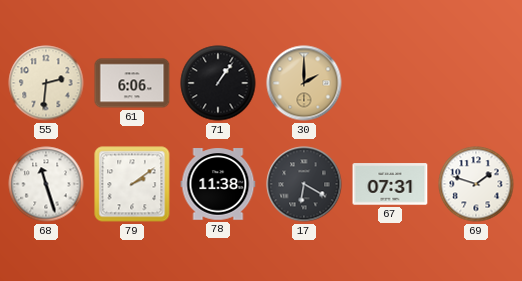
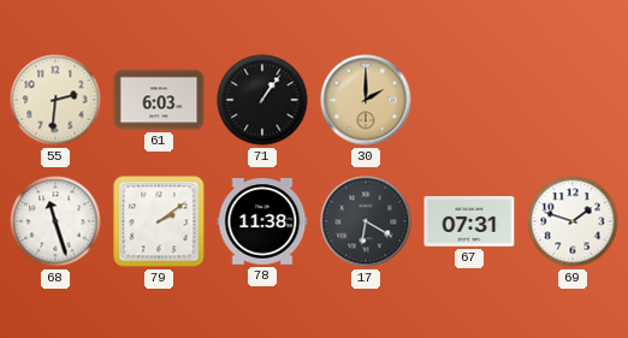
61: 6:06 -> 6:03
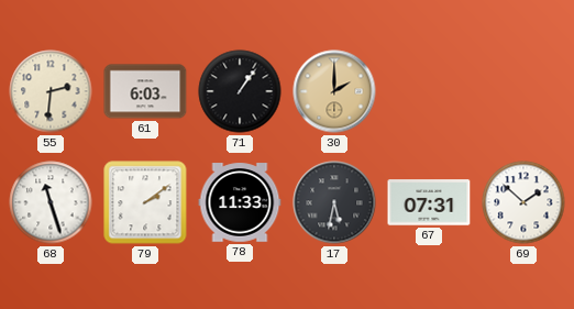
78: 11:38 -> 11:33
17: 6:20 -> 5:32
69: 1:48 -> 1:52
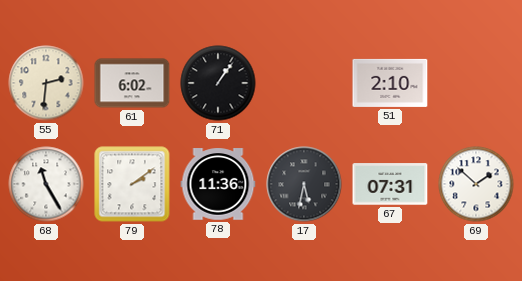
61: 6:03 -> 6:02
30: 2:00 -> none
51: none -> 2:10
68: 11:27 -> 11:25
78: 11:33 -> 11:36
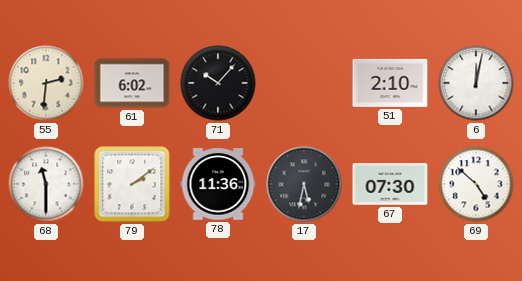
71: 1:06 -> 10:07
6: none -> 12:02
68: 11:25 -> 11:30
67: 07:31 -> 07:30
69: 1:52 -> 4:52
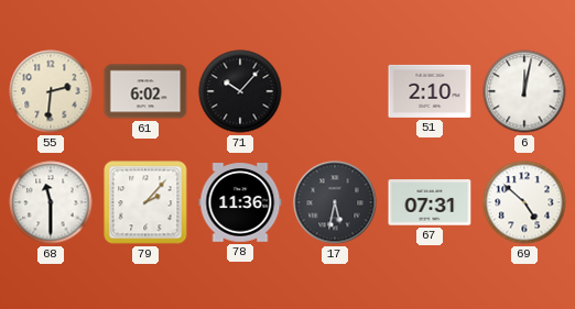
79: 2:09 -> 2:07
67: 07:30 -> 07:31
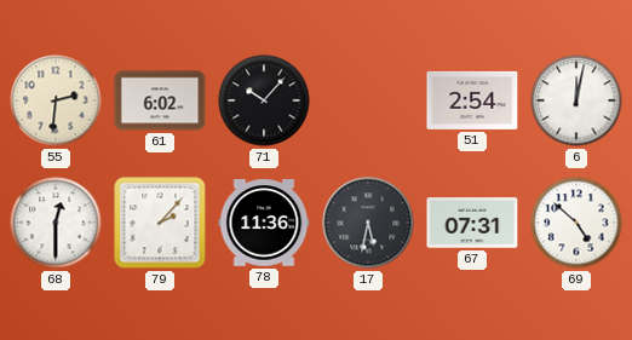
51: 2:10 -> 2:54
68: 11:30 -> 12:30
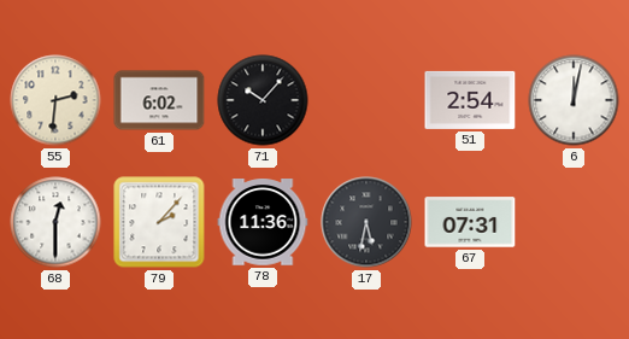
69: 4:52 -> none
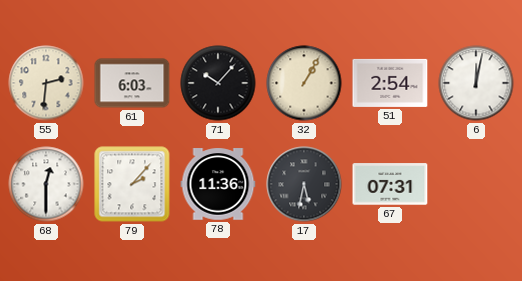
61: 6:02 -> 6:03
32: none -> 1:05
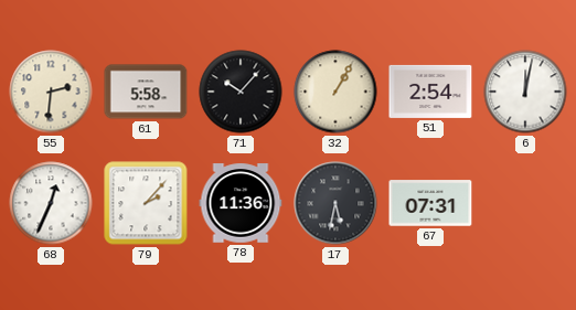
61: 6:03 -> 5:58
68: 12:30 -> 12:34
